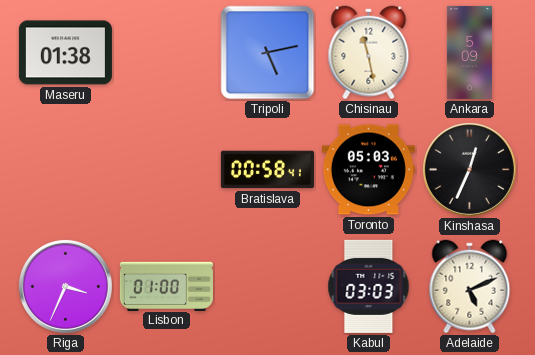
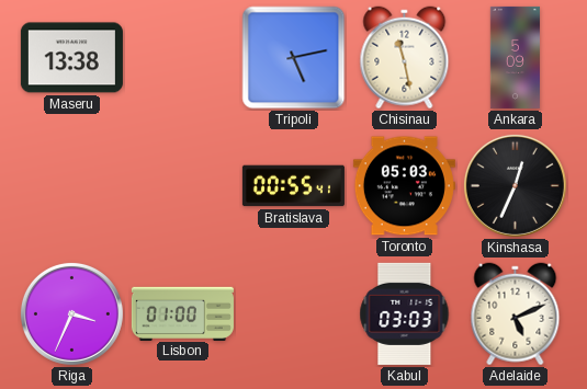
Maseru: 01:38 -> 13:38
Bratislava: 00:58 -> 00:55
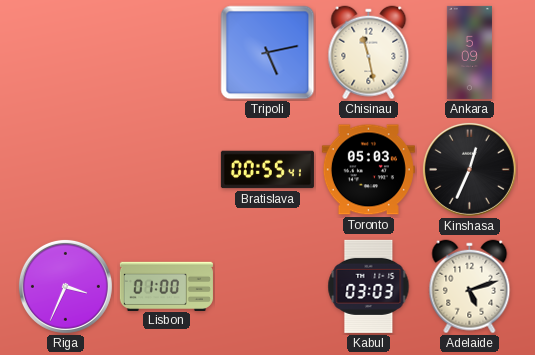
Maseru: 13:38 -> none
Adelaide: 5:11 -> 5:12
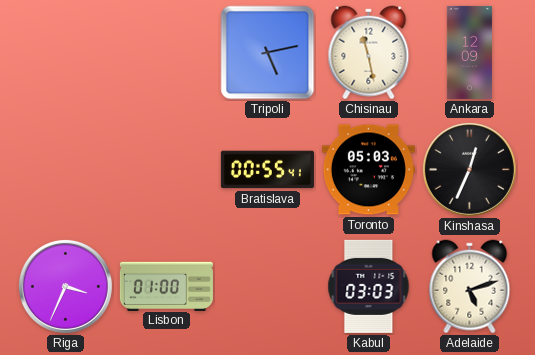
Ankara: 5:09 -> 12:09
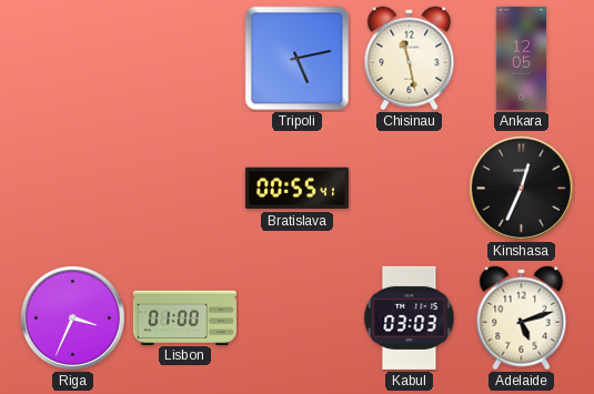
Ankara: 12:09 -> 12:05
Toronto: 05:03 -> none
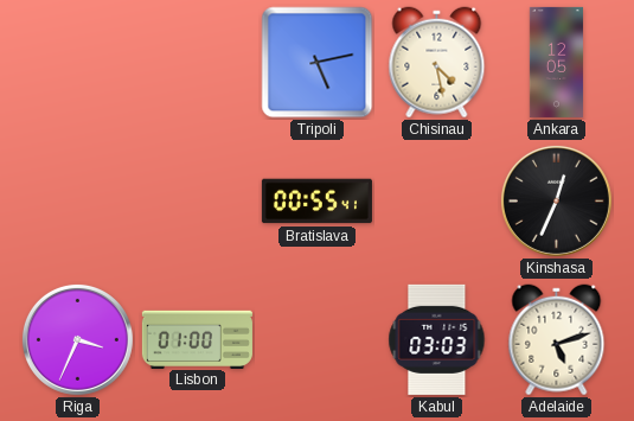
Chisinau: 11:28 -> 4:28
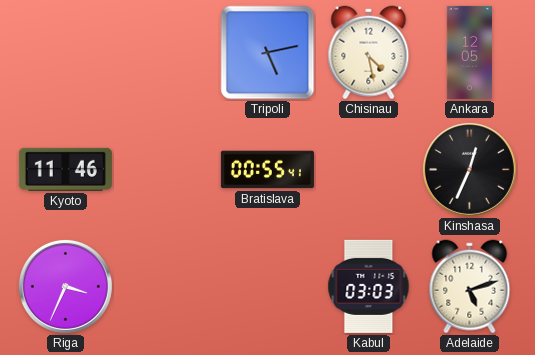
Kyoto: none -> 11:46
Lisbon: 01:00 -> none
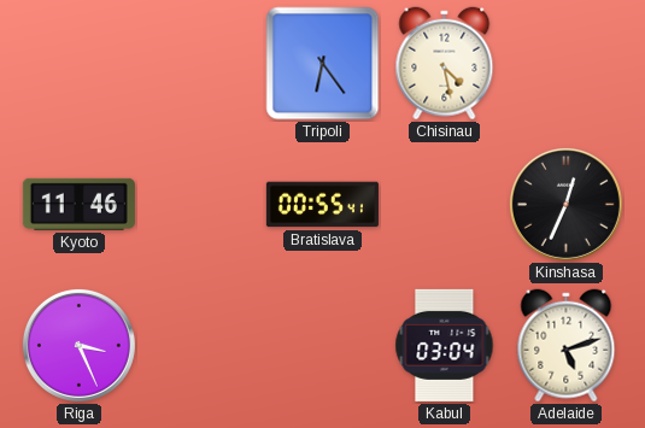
Tripoli: 5:13 -> 6:24
Ankara: 12:05 -> none
Riga: 3:34 -> 3:26
Kabul: 03:03 -> 03:04
